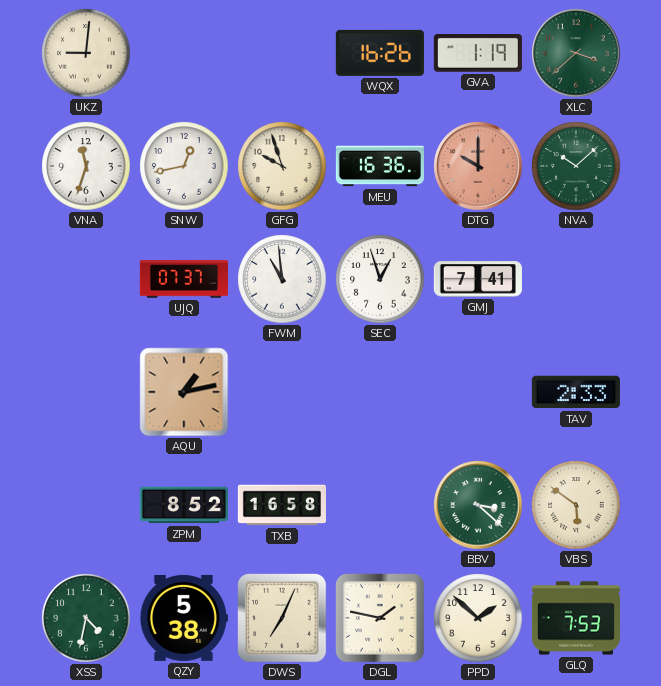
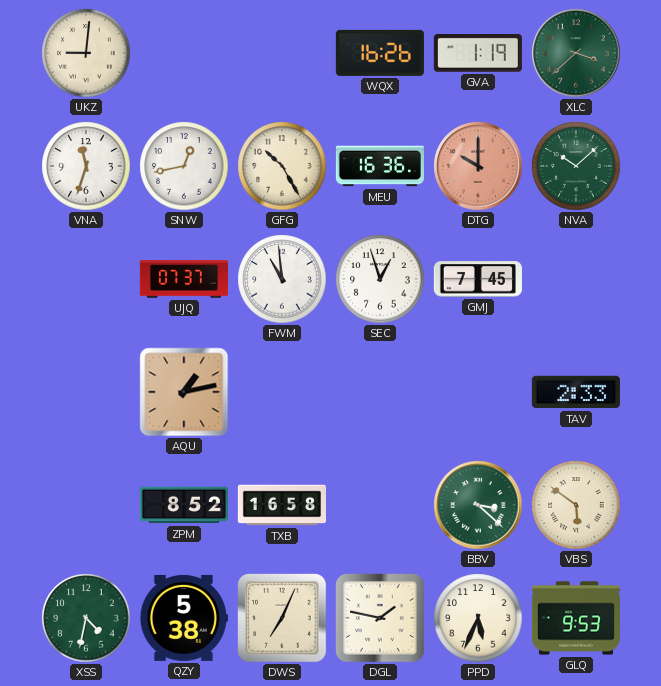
GFG: 9:57 -> 10:25
GMJ: 7:41 -> 7:45
PPD: 1:52 -> 5:34
GLQ: 7:53 -> 9:53
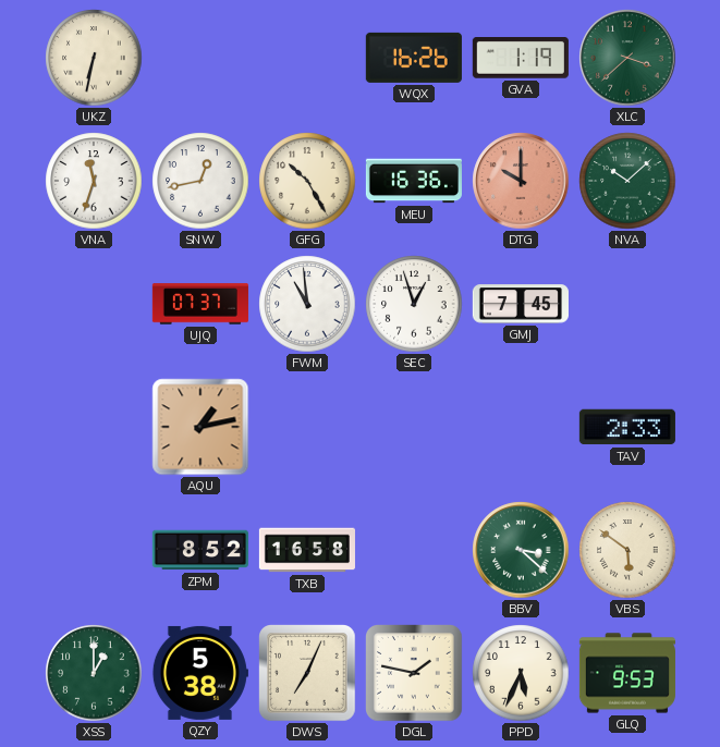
UKZ: 9:01 -> 6:32
XSS: 4:32 -> 1:00
